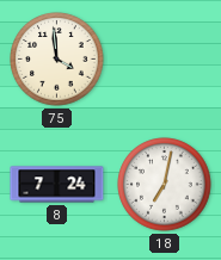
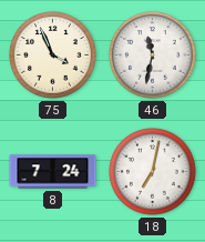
75: 3:59 -> 3:56
46: none -> 11:32
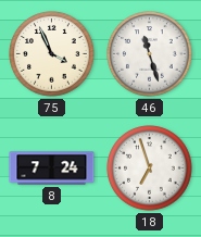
46: 11:32 -> 11:27
18: 7:02 -> 6:57
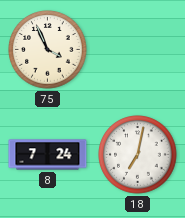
46: 11:27 -> none
18: 6:57 -> 7:02
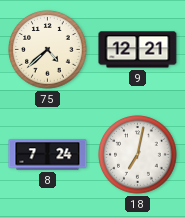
75: 3:56 -> 4:38
9: none -> 12:21
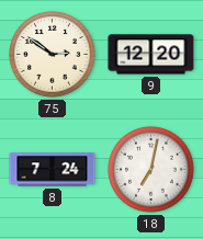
75: 4:38 -> 2:51
9: 12:21 -> 12:20
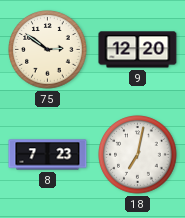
8: 7:24 -> 7:23
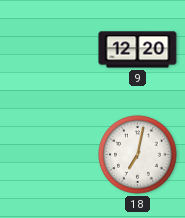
75: 2:51 -> none
8: 7:23 -> none
